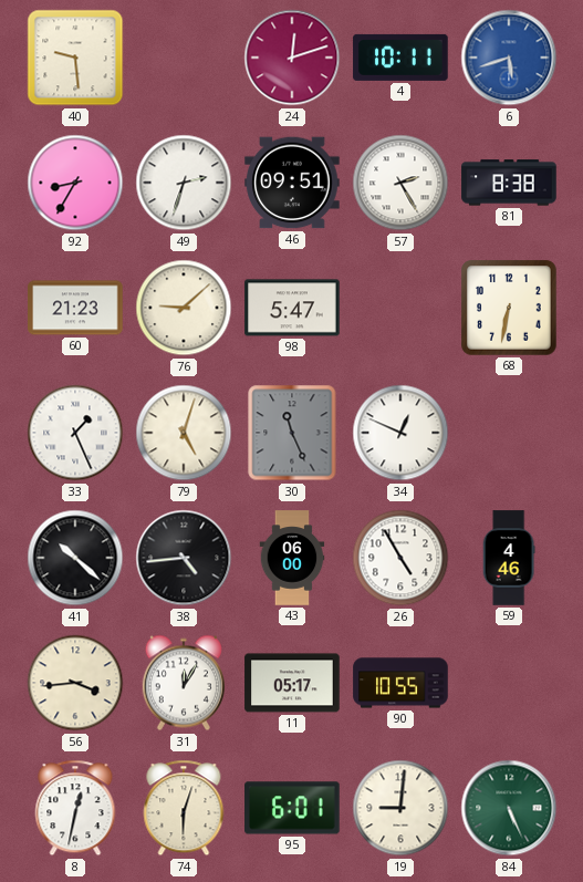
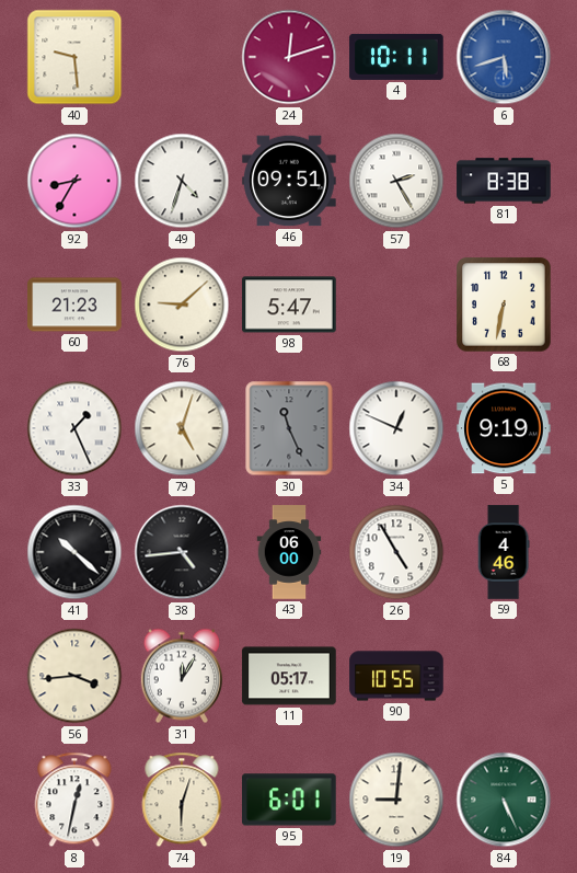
49: 2:33 -> 4:33
5: none -> 9:19
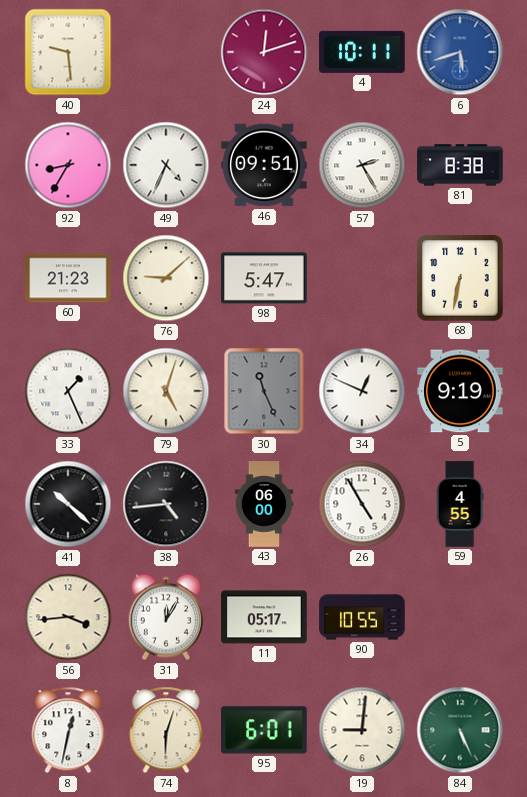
49: 4:33 -> 4:34
59: 4:46 -> 4:55
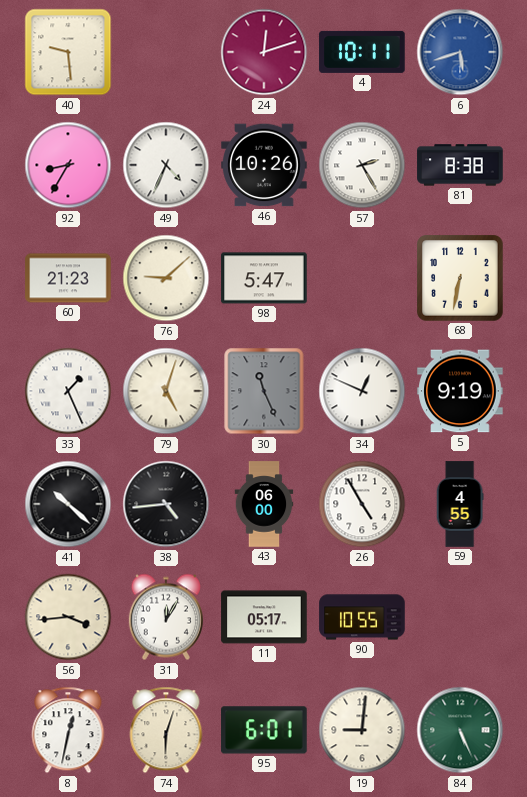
46: 09:51 -> 10:26
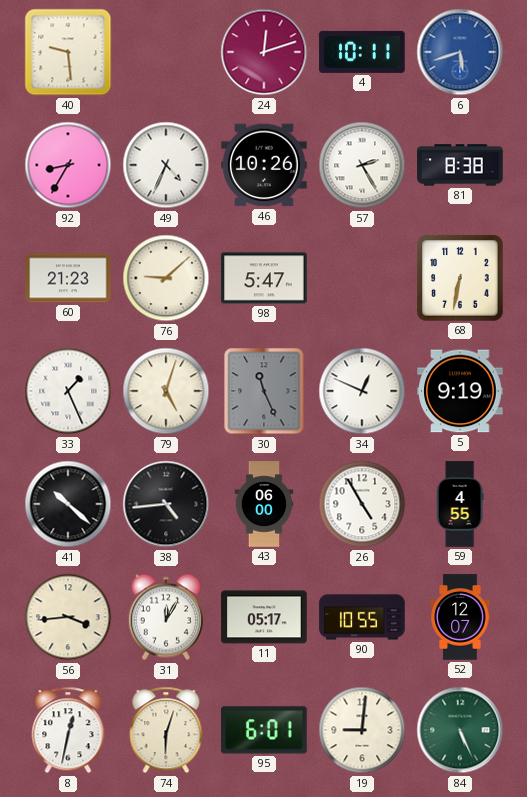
52: none -> 12:07
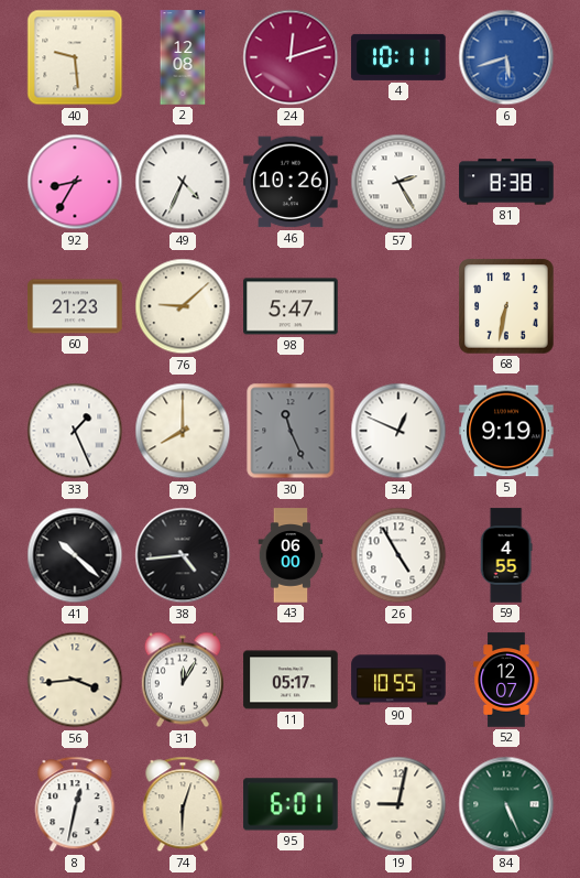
2: none -> 12:08
79: 5:03 -> 8:00
19: 9:01 -> 9:02
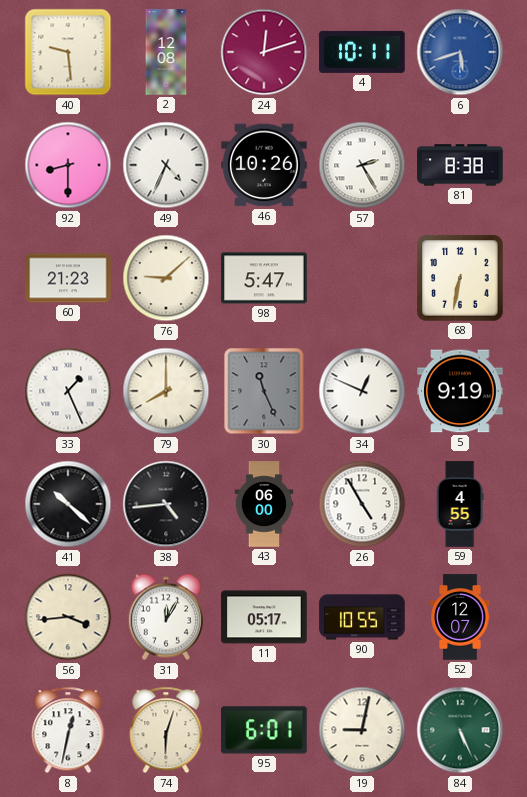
92: 8:35 -> 8:30
